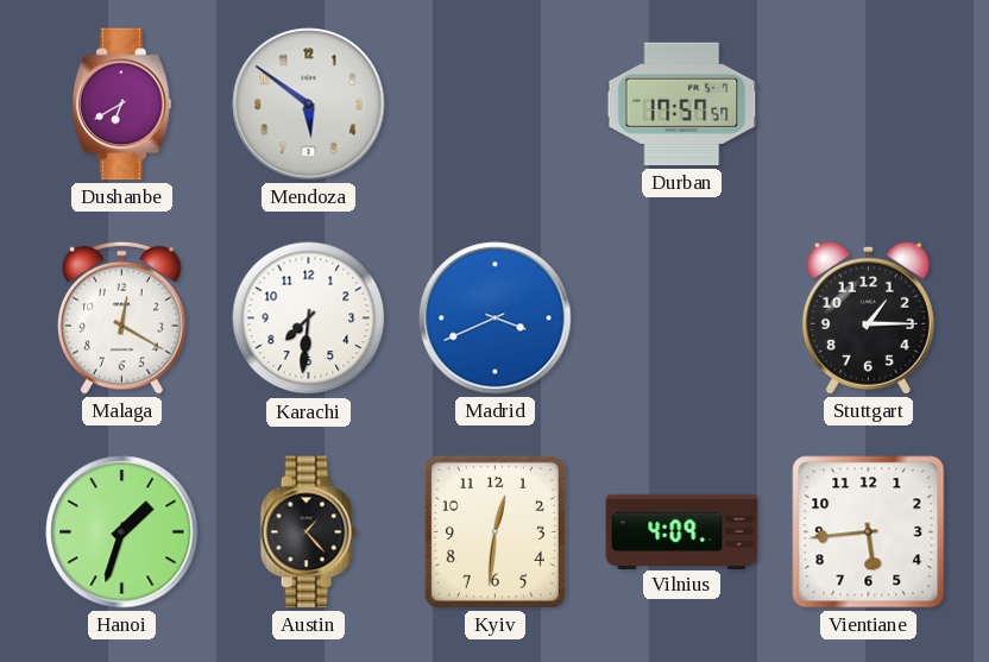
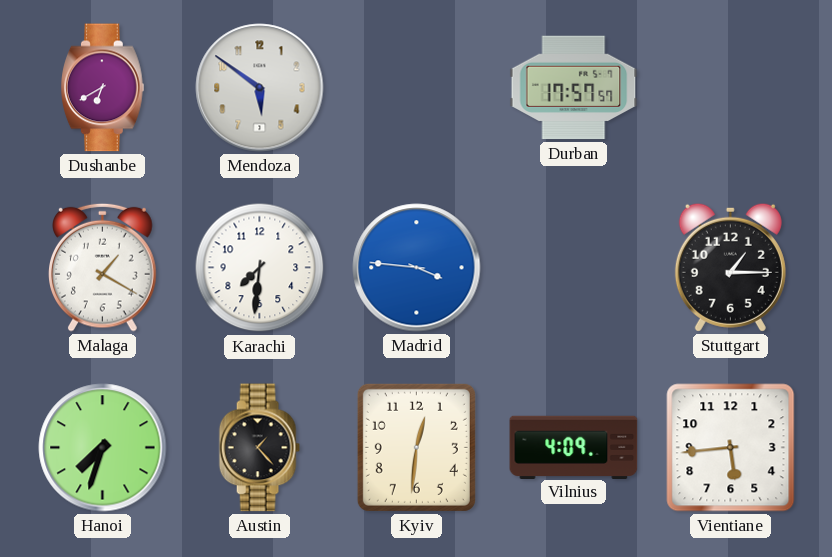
Malaga: 12:20 -> 1:20
Madrid: 3:41 -> 3:46
Hanoi: 1:33 -> 7:33
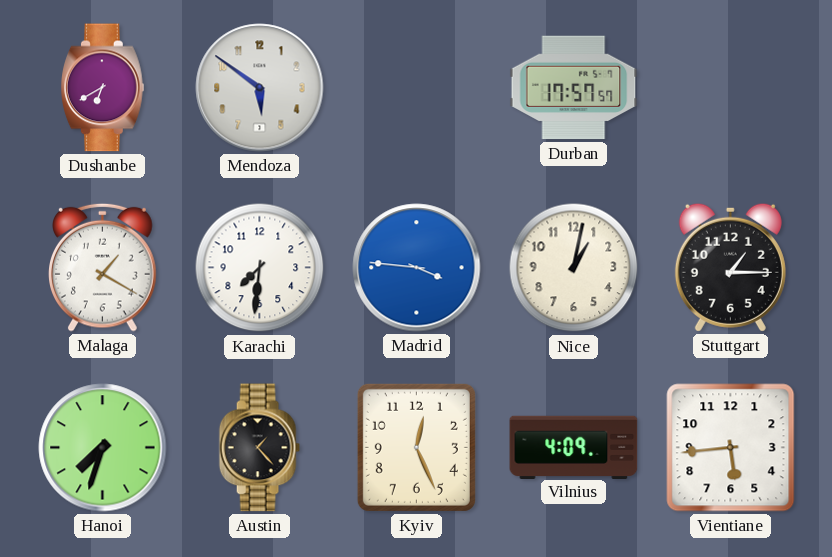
Nice: none -> 1:02
Kyiv: 12:31 -> 12:26
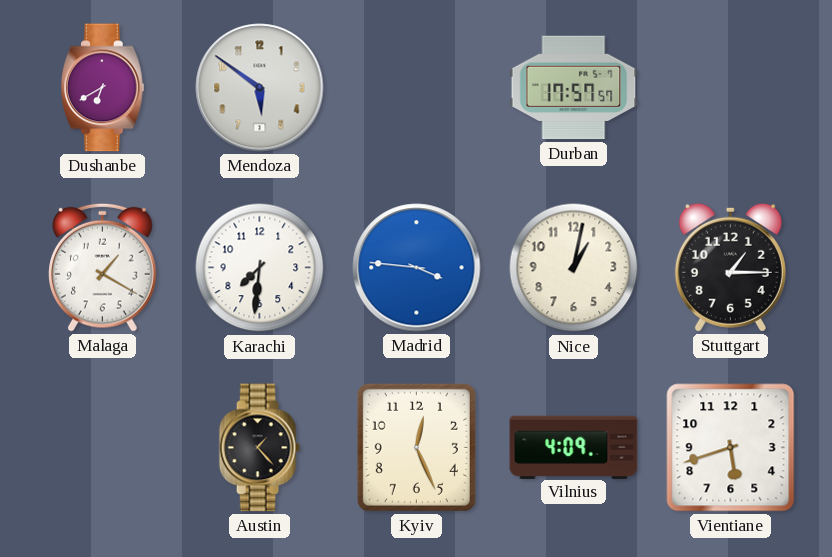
Hanoi: 7:33 -> none
Vientiane: 5:44 -> 5:42
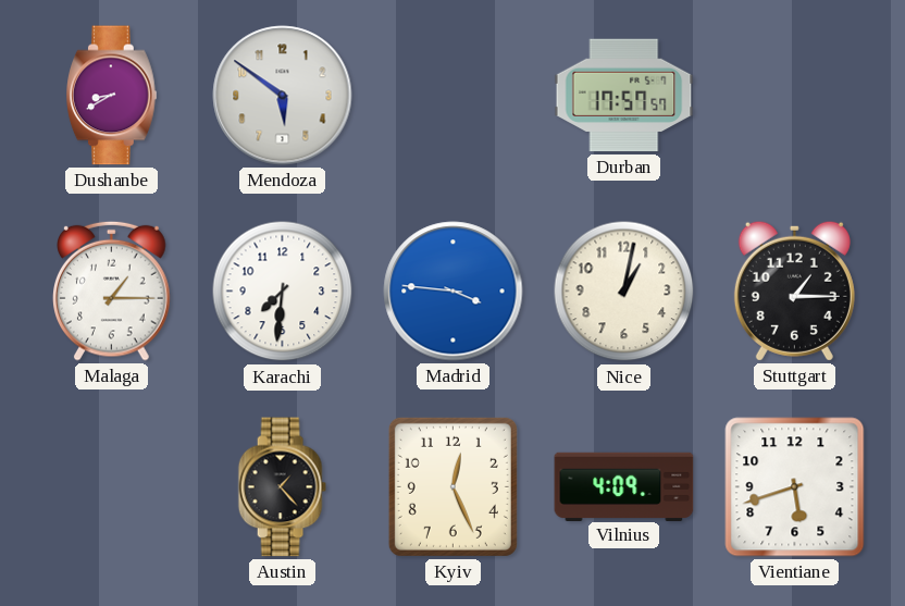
Dushanbe: 6:40 -> 8:40
Malaga: 1:20 -> 1:15
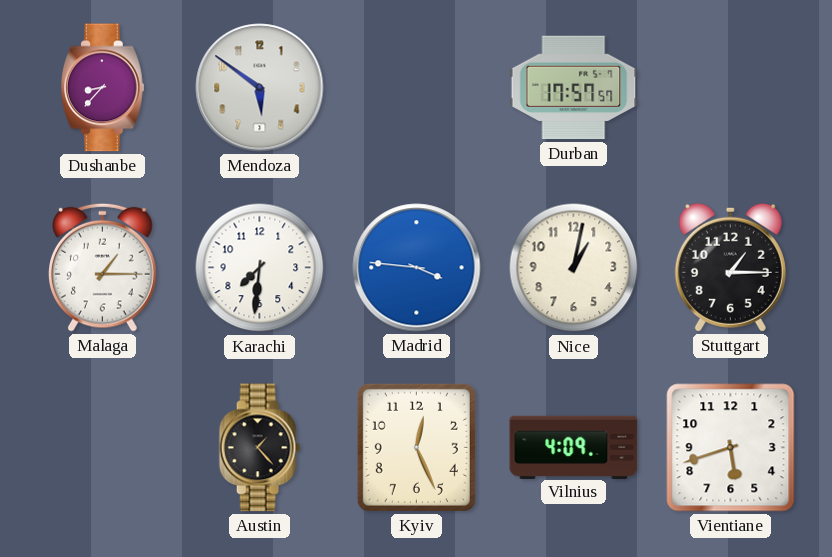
Dushanbe: 8:40 -> 8:37
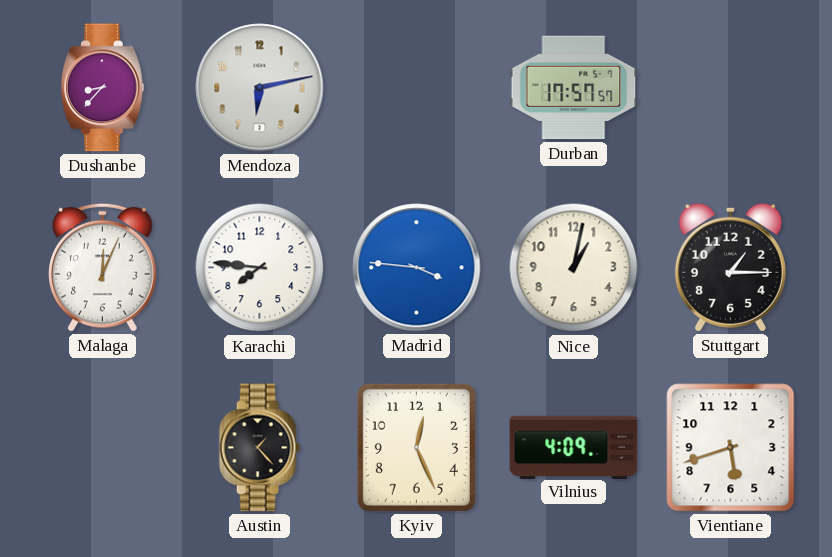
Mendoza: 5:51 -> 6:13
Malaga: 1:15 -> 12:04
Karachi: 7:31 -> 7:46
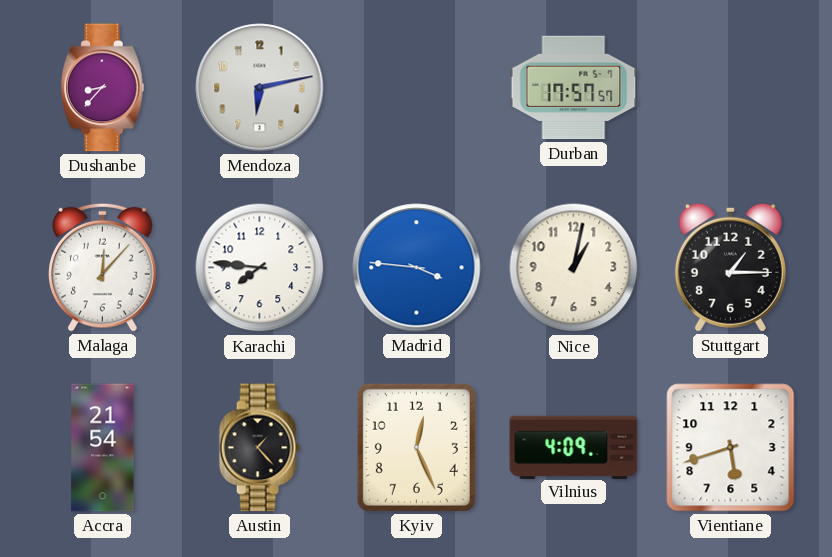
Malaga: 12:04 -> 12:07
Accra: none -> 21:54
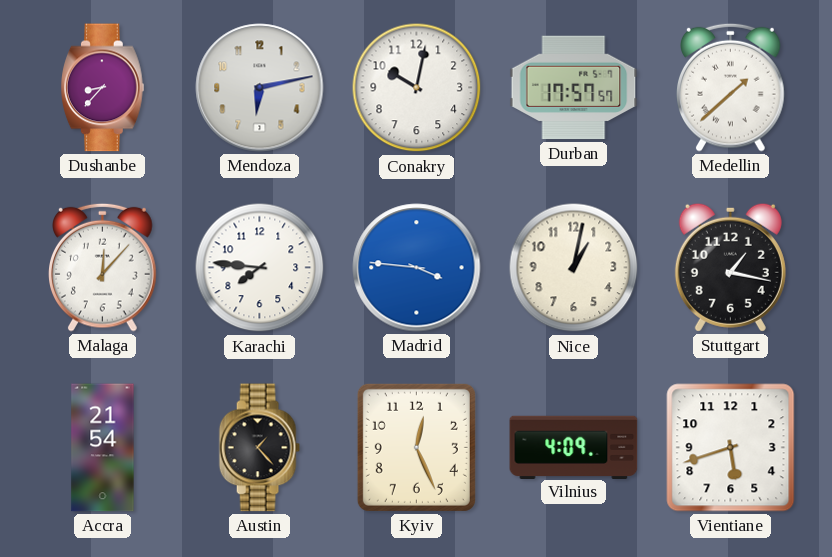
Conakry: none -> 10:02
Medellin: none -> 1:38
Stuttgart: 1:15 -> 1:17
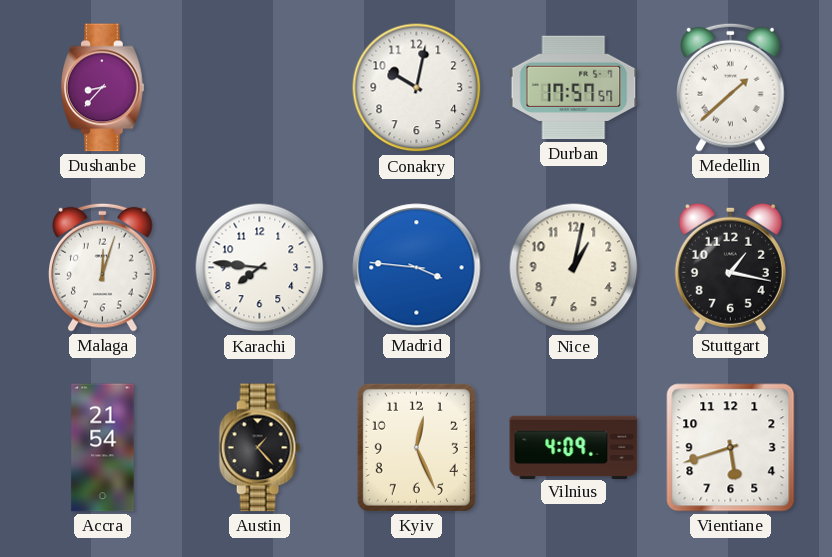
Mendoza: 6:13 -> none
Malaga: 12:07 -> 12:03
